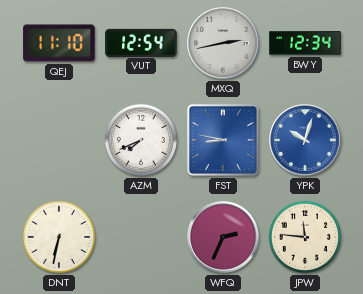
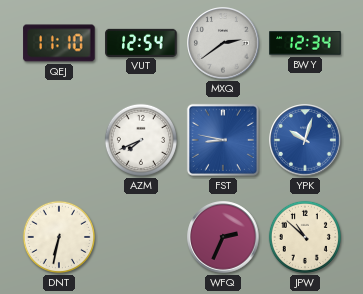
MXQ: 2:43 -> 2:39
JPW: 11:46 -> 10:52
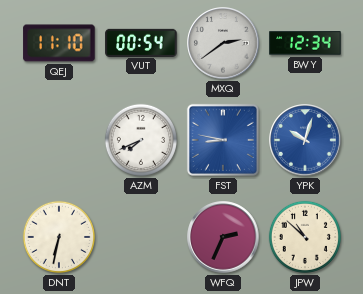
VUT: 12:54 -> 00:54
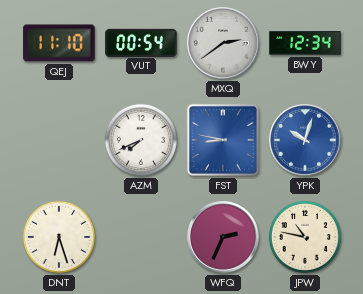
DNT: 6:32 -> 6:27
JPW: 10:52 -> 10:47
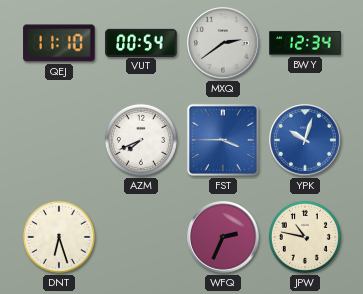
FST: 8:47 -> 3:45
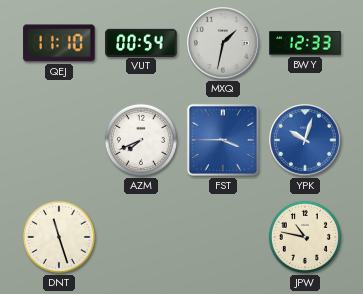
MXQ: 2:39 -> 1:32
BWY: 12:34 -> 12:33
DNT: 6:27 -> 11:27
WFQ: 2:34 -> none
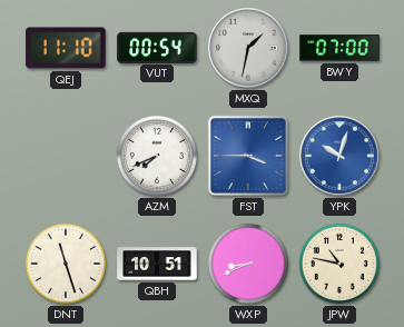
BWY: 12:33 -> 07:00
QBH: none -> 10:51
WXP: none -> 8:41
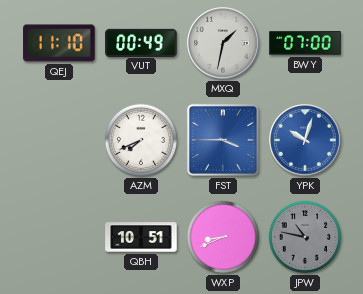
VUT: 00:54 -> 00:49
DNT: 11:27 -> none
JPW dial: cream -> grey
